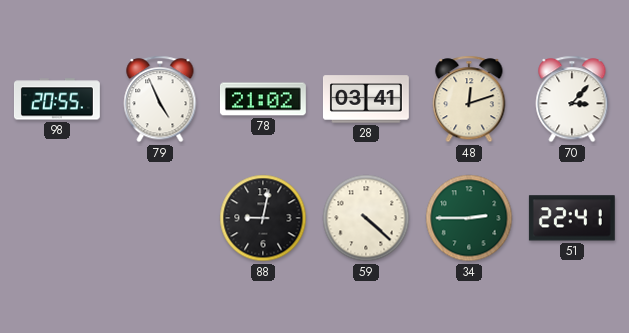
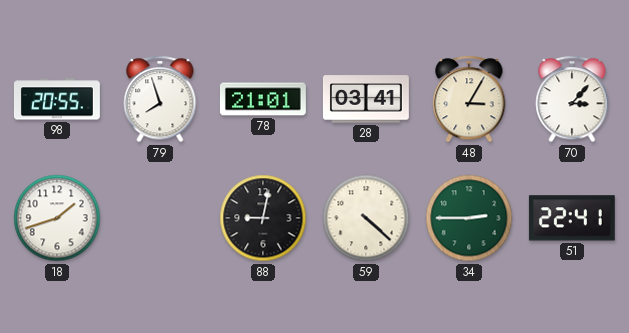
79: 4:56 -> 7:57
78: 21:02 -> 21:01
48: 12:12 -> 3:05
18: none -> 1:42
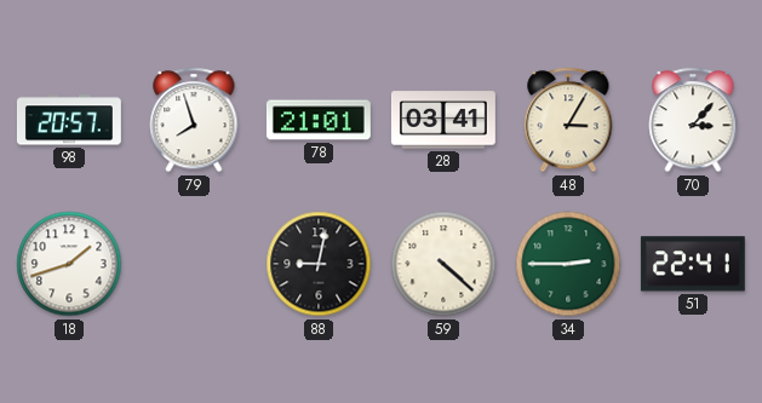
98: 20:55 -> 20:57
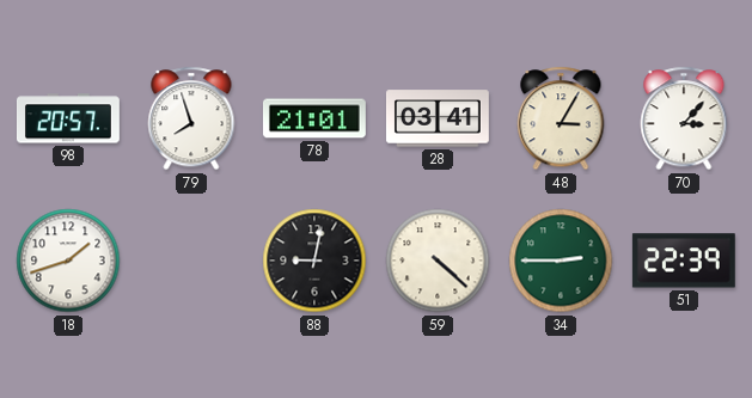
51: 22:41 -> 22:39
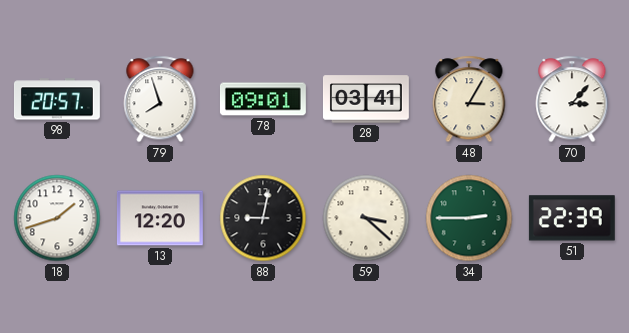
78: 21:01 -> 09:01
13: none -> 12:20
59: 4:22 -> 3:22
